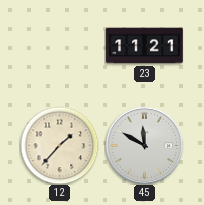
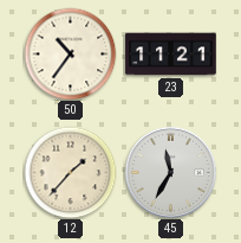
50: none -> 10:36
45: 11:50 -> 11:35
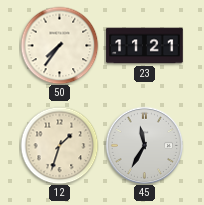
50: 10:36 -> 7:36
12: 1:37 -> 1:33
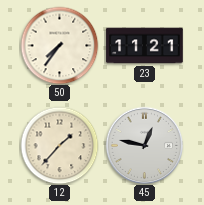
12: 1:33 -> 1:37
45: 11:35 -> 12:47
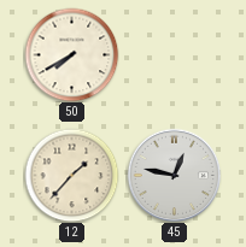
50: 7:36 -> 7:40
23: 11:21 -> none
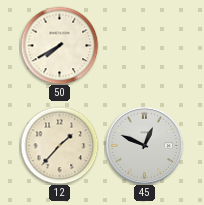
45: 12:47 -> 12:49
